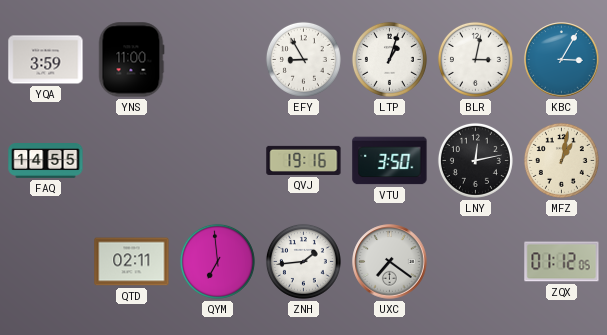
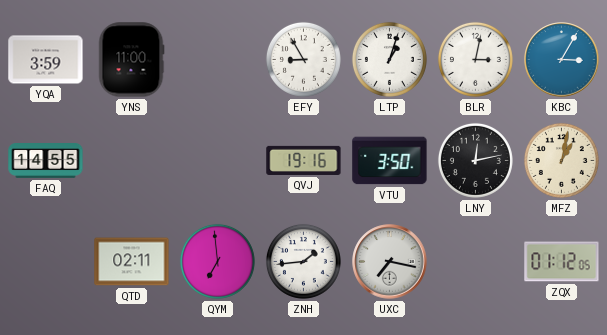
UXC: 7:21 -> 7:17
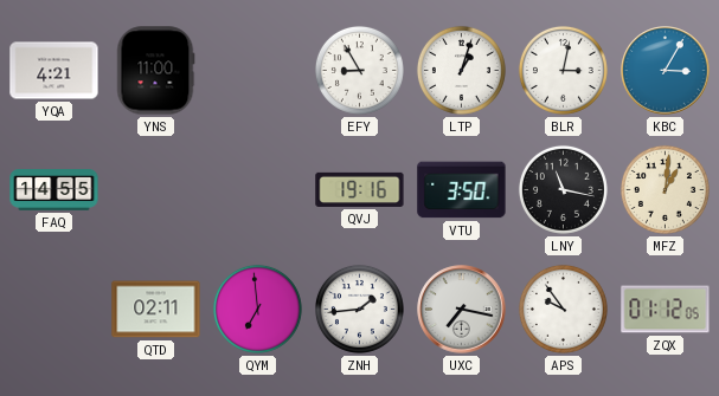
YQA: 3:59 -> 4:21
LNY: 12:13 -> 11:17
MFZ: 1:02 -> 1:01
APS: none -> 9:54
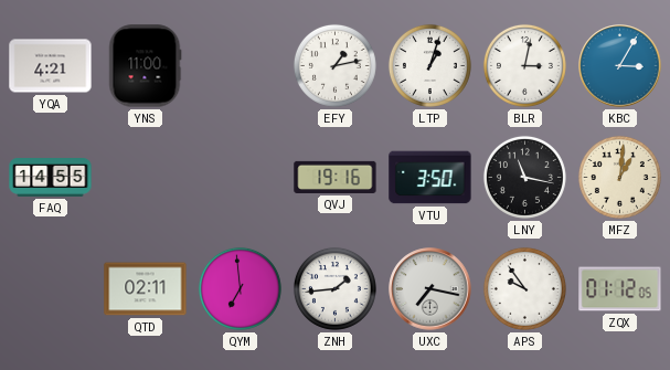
EFY: 8:55 -> 1:13
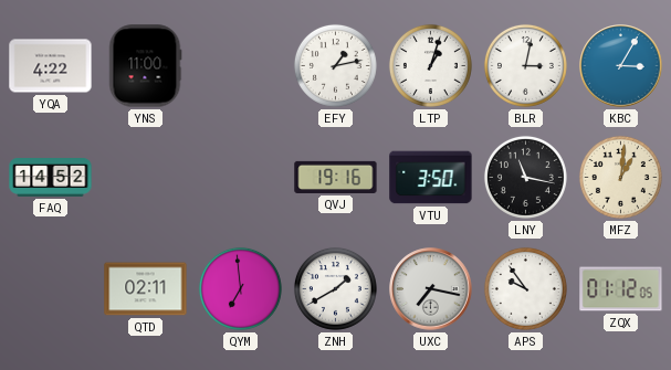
YQA: 4:21 -> 4:22
FAQ: 14:55 -> 14:52
ZNH: 1:44 -> 1:40
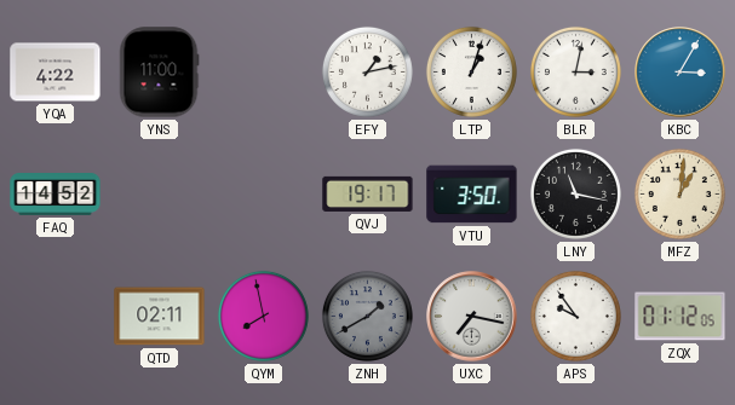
QVJ: 19:16 -> 19:17
QYM: 6:59 -> 7:58
ZNH dial: white -> grey
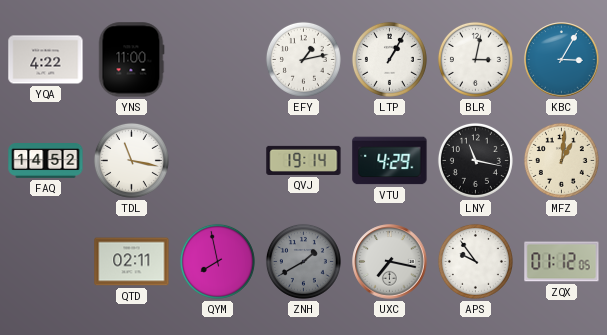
LTP: 1:03 -> 1:05
TDL: none -> 11:17
QVJ: 19:17 -> 19:14
VTU: 3:50 -> 4:29
